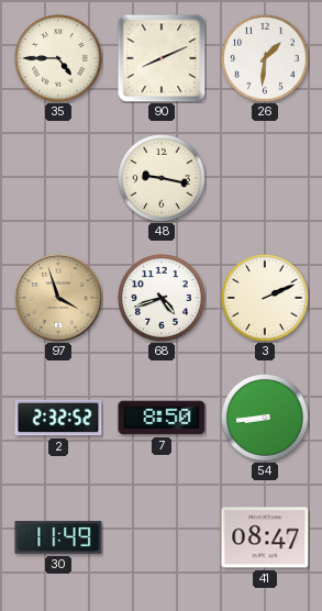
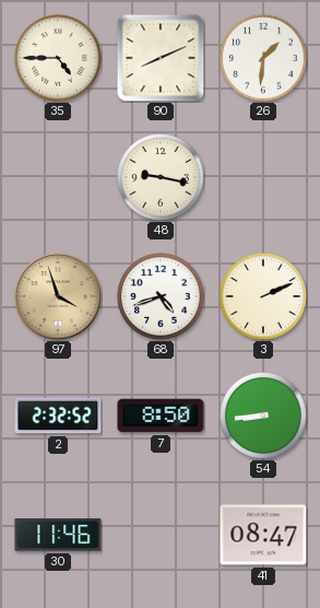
30: 11:49 -> 11:46
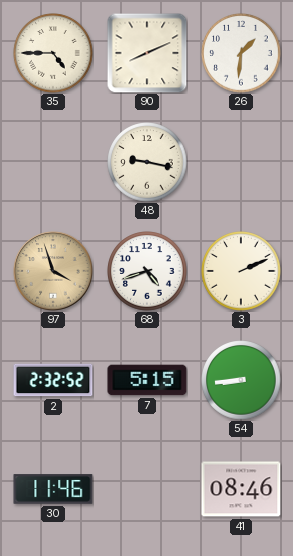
7: 8:50 -> 5:15
41: 08:47 -> 08:46
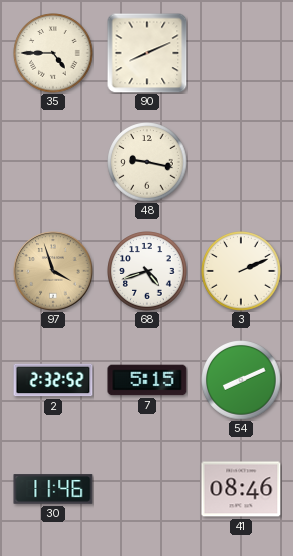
26: 1:31 -> none
54: 8:44 -> 8:11
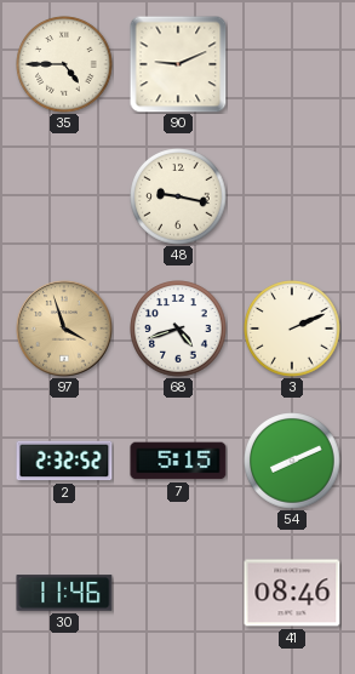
90: 8:11 -> 9:11
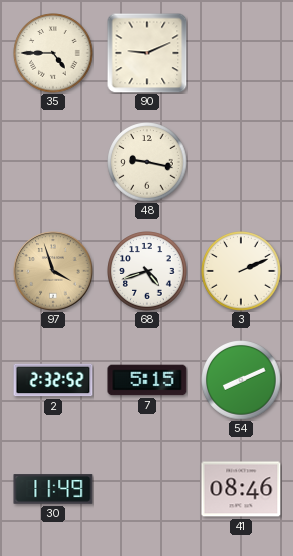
30: 11:46 -> 11:49
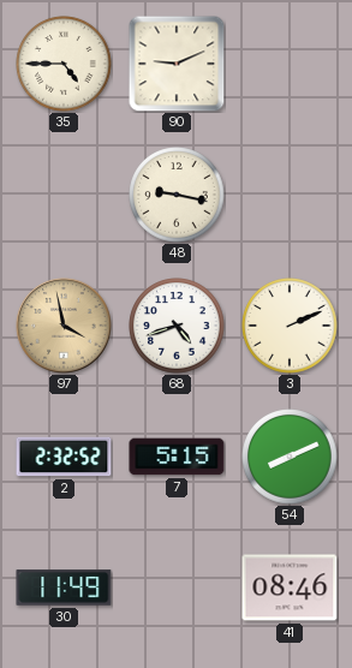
97: 3:57 -> 3:58
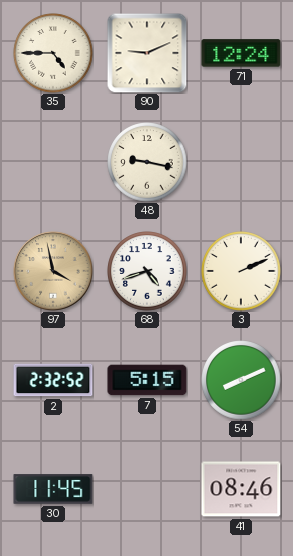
71: none -> 12:24
30: 11:49 -> 11:45
